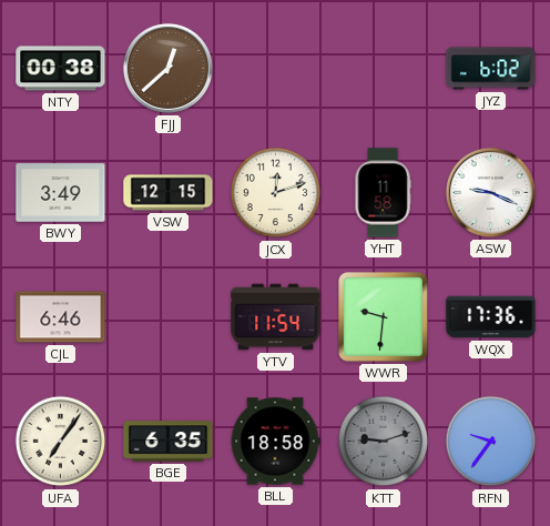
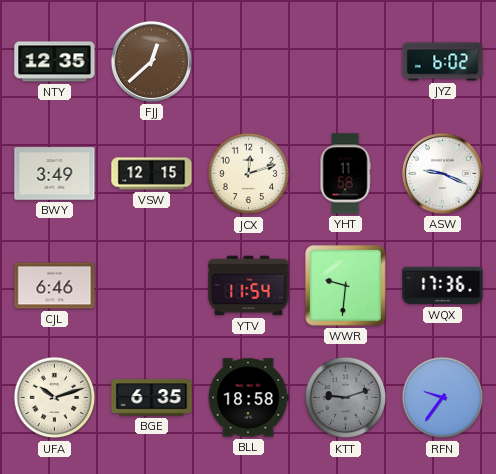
NTY: 00:38 -> 12:35
UFA: 7:06 -> 10:12
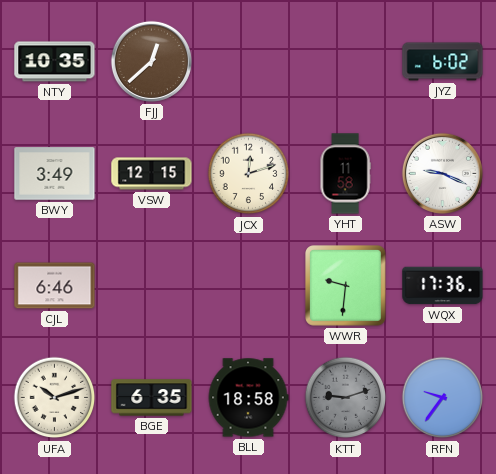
NTY: 12:35 -> 10:35
YTV: 11:54 -> none
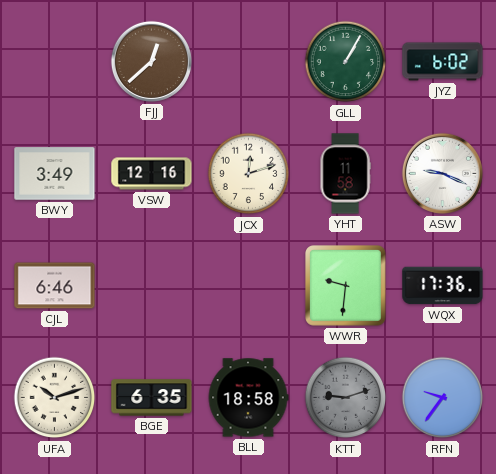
NTY: 10:35 -> none
GLL: none -> 1:05
VSW: 12:15 -> 12:16
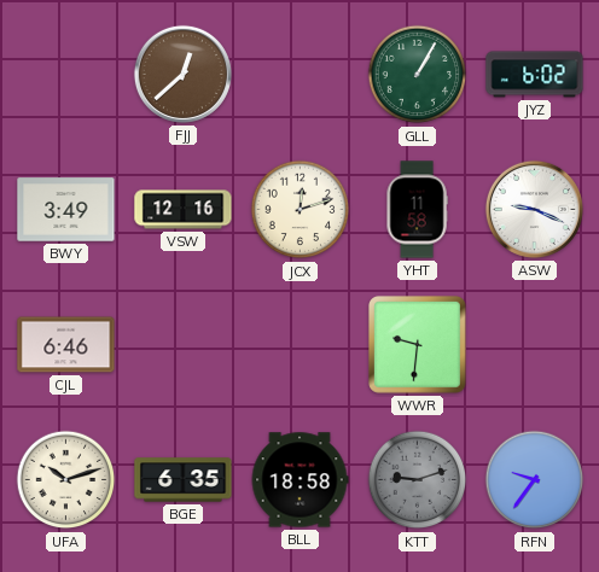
WQX: 17:36 -> none
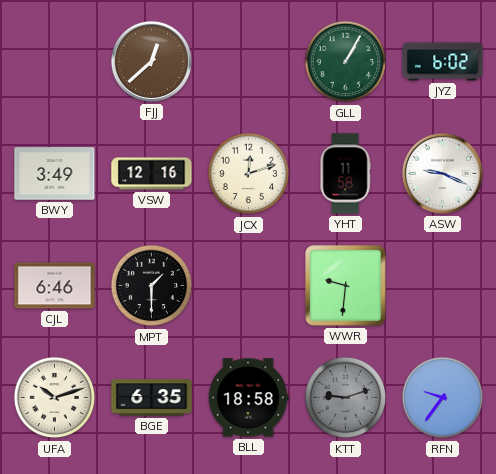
MPT: none -> 1:30
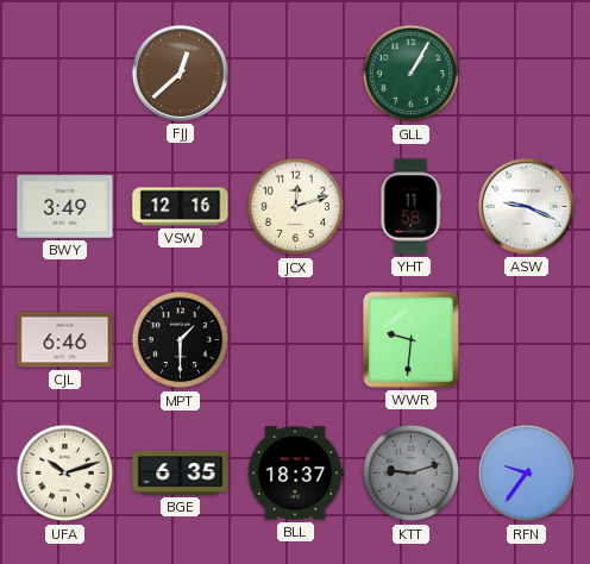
JYZ: 6:02 -> none
BLL: 18:58 -> 18:37
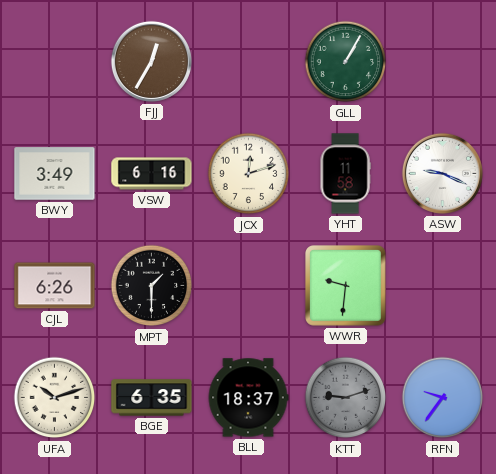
FJJ: 12:38 -> 12:35
VSW: 12:16 -> 6:16
CJL: 6:46 -> 6:26
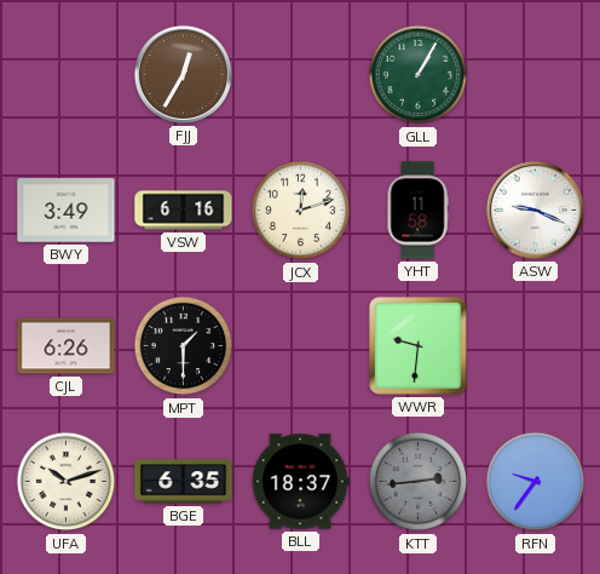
KTT: 9:12 -> 2:44
